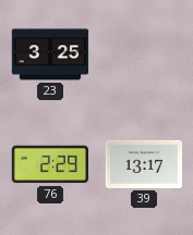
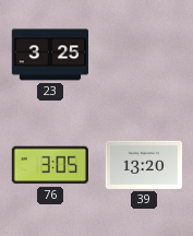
76: 2:29 -> 3:05
39: 13:17 -> 13:20
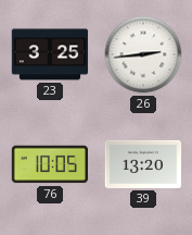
26: none -> 2:44
76: 3:05 -> 10:05
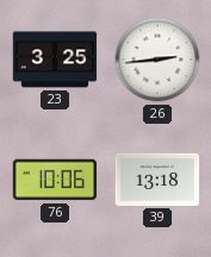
76: 10:05 -> 10:06
39: 13:20 -> 13:18
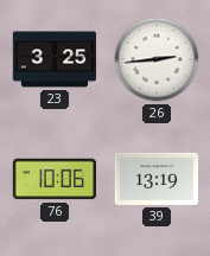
39: 13:18 -> 13:19
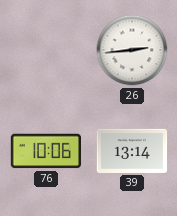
23: 3:25 -> none
39: 13:19 -> 13:14
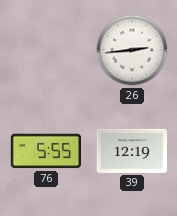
76: 10:06 -> 5:55
39: 13:14 -> 12:19
